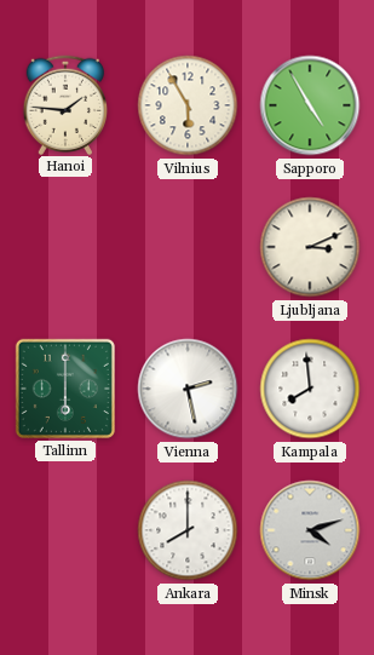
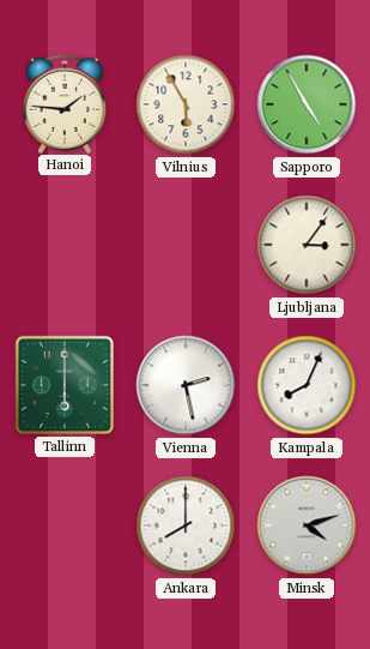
Ljubljana: 3:11 -> 3:06
Kampala: 7:59 -> 8:04
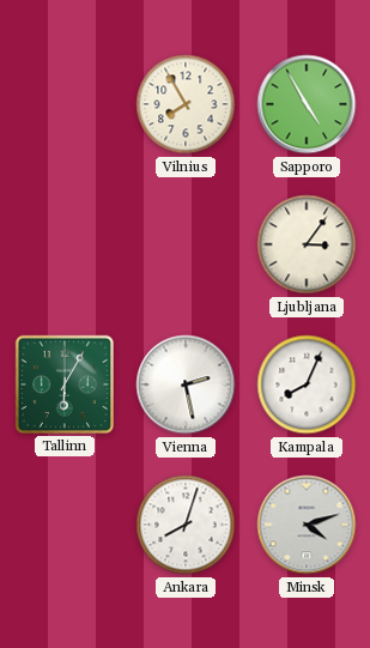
Hanoi: 1:46 -> none
Vilnius: 5:55 -> 7:55
Tallinn: 6:00 -> 6:05
Ankara: 8:00 -> 8:03
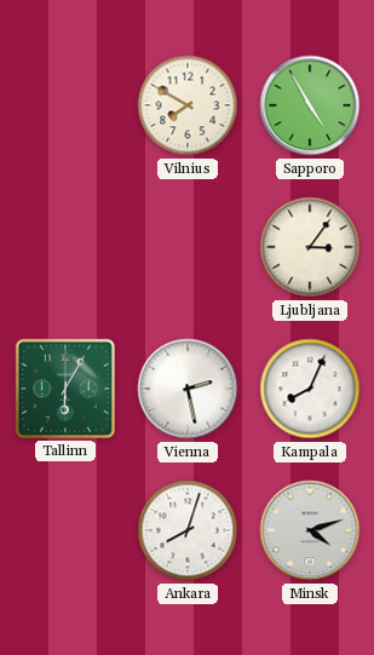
Vilnius: 7:55 -> 7:50
